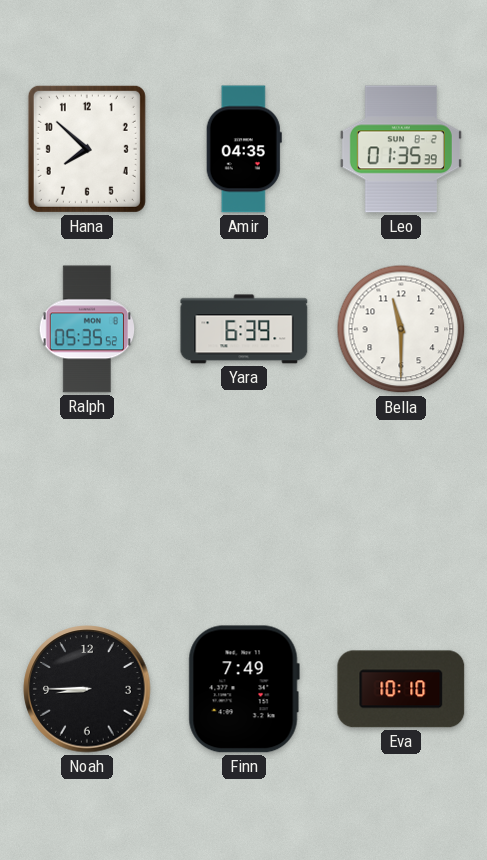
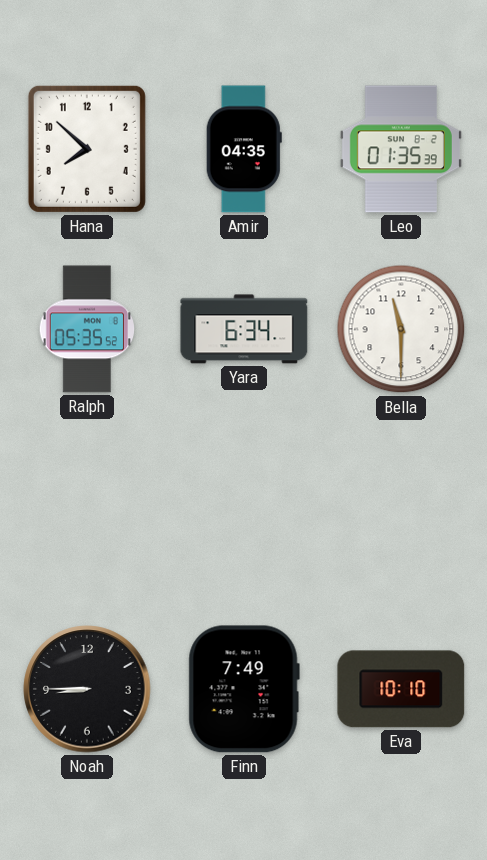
Yara: 6:39 -> 6:34
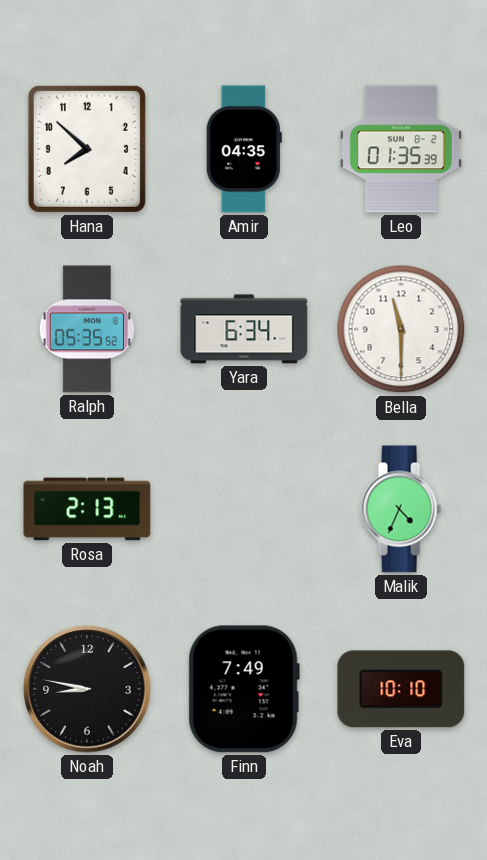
Rosa: none -> 2:13
Malik: none -> 4:34
Noah: 8:45 -> 8:47
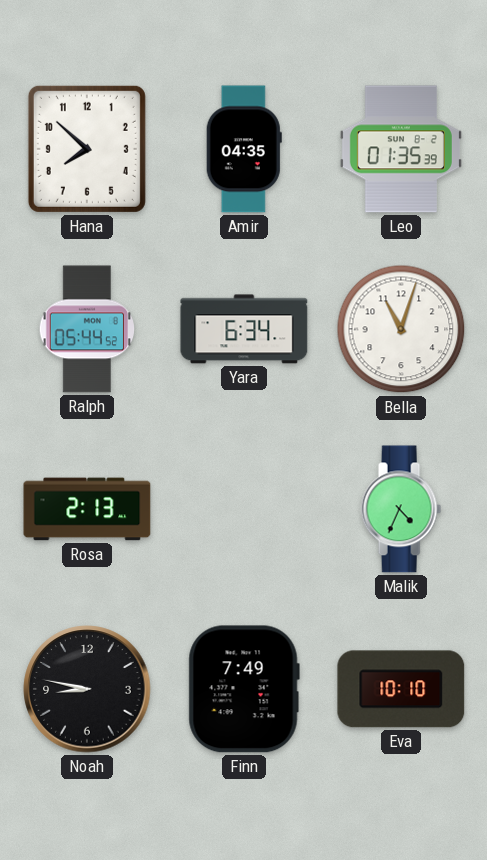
Ralph: 05:35 -> 05:44
Bella: 11:30 -> 11:03
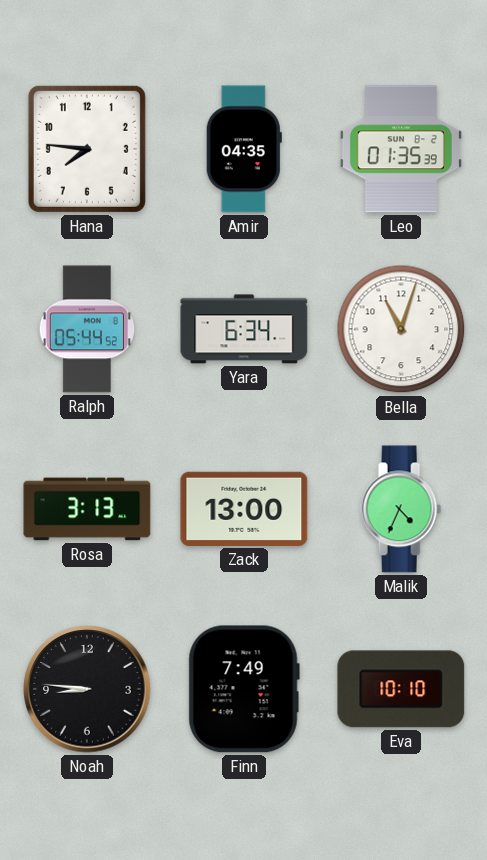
Hana: 7:52 -> 7:46
Rosa: 2:13 -> 3:13
Zack: none -> 13:00
Noah: 8:47 -> 8:46
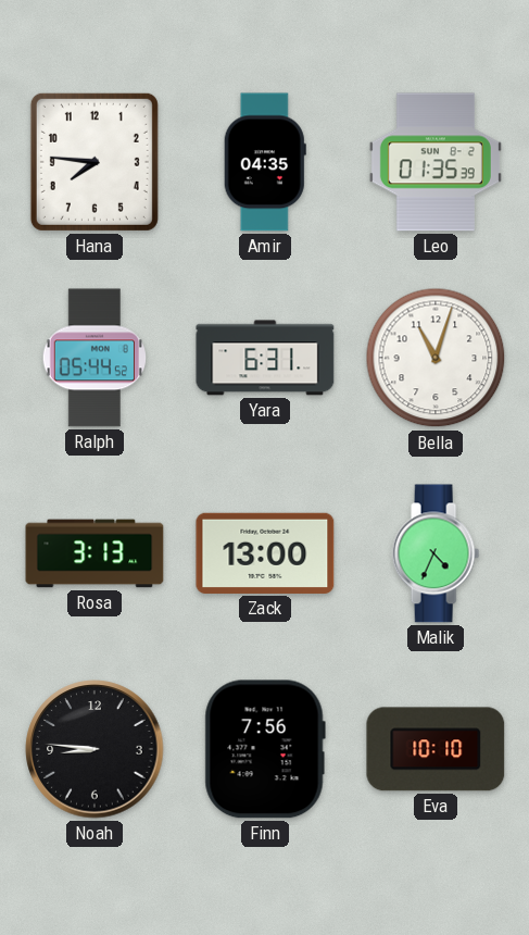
Yara: 6:34 -> 6:31
Finn: 7:49 -> 7:56
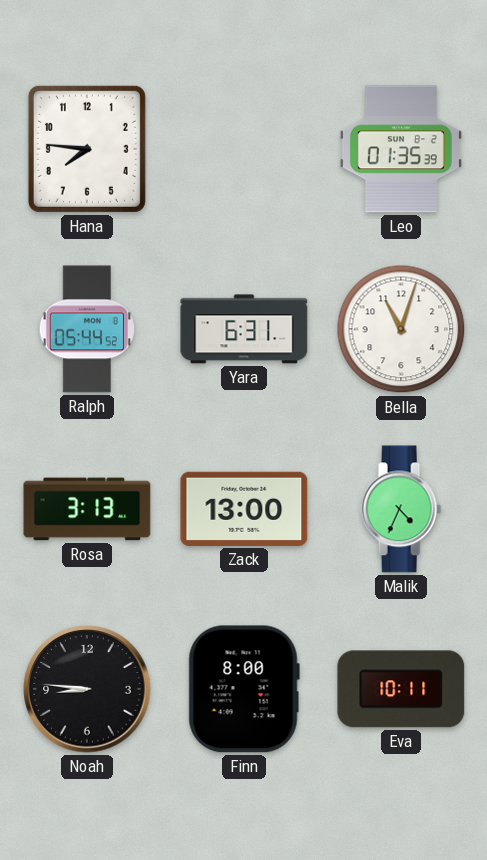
Amir: 04:35 -> none
Finn: 7:56 -> 8:00
Eva: 10:10 -> 10:11
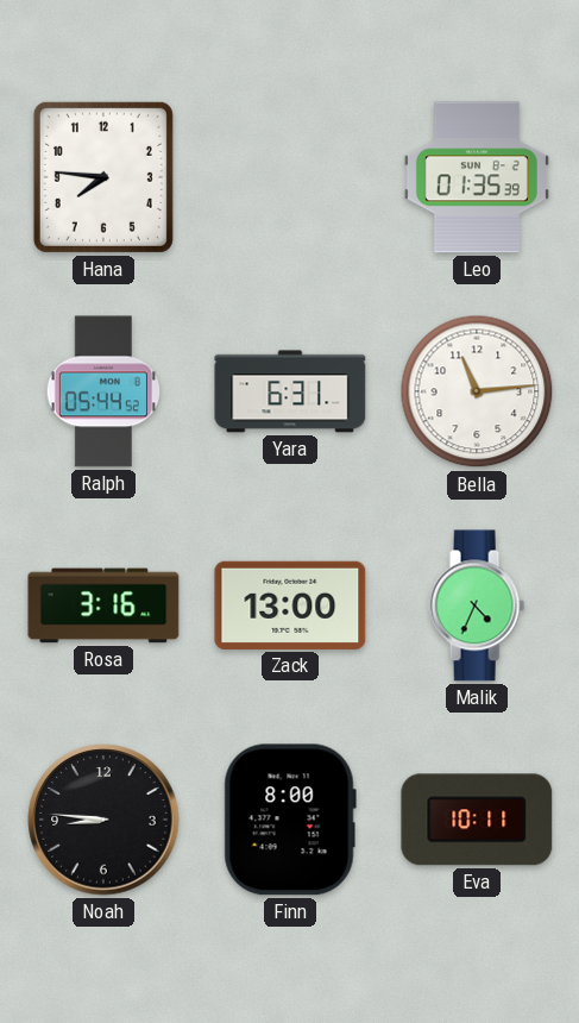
Bella: 11:03 -> 11:14
Rosa: 3:13 -> 3:16
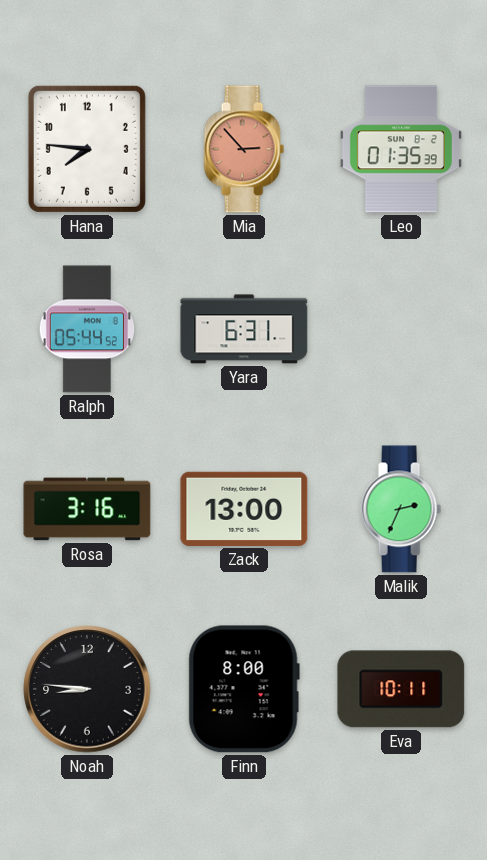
Mia: none -> 2:53
Bella: 11:14 -> none
Malik: 4:34 -> 2:34
